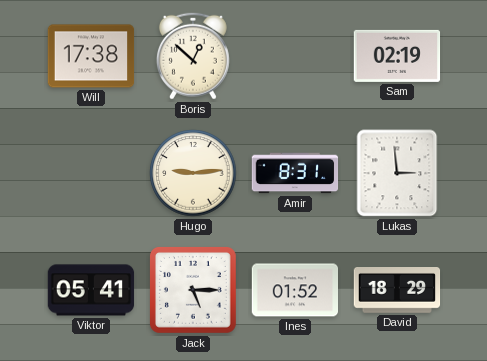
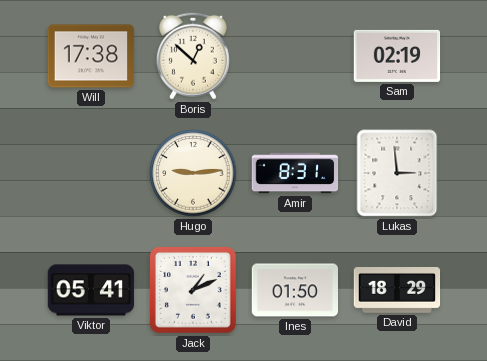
Jack: 5:15 -> 1:11
Ines: 01:52 -> 01:50
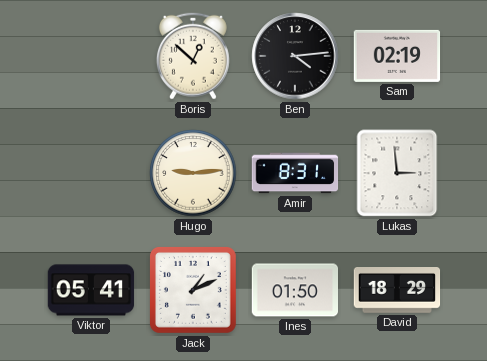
Will: 17:38 -> none
Ben: none -> 4:14
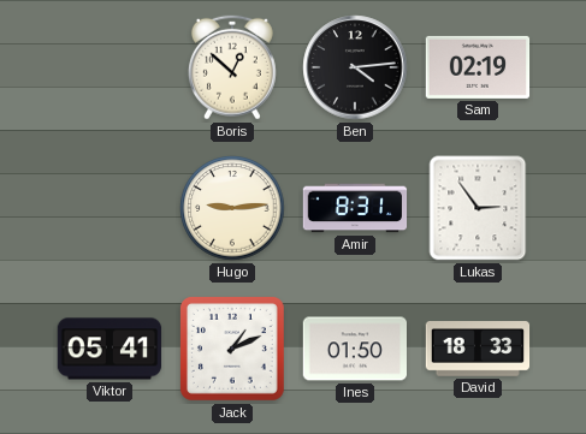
Lukas: 2:59 -> 2:54
David: 18:29 -> 18:33
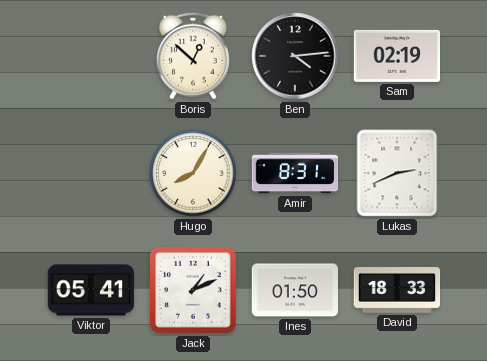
Hugo: 9:14 -> 8:05
Lukas: 2:54 -> 2:41
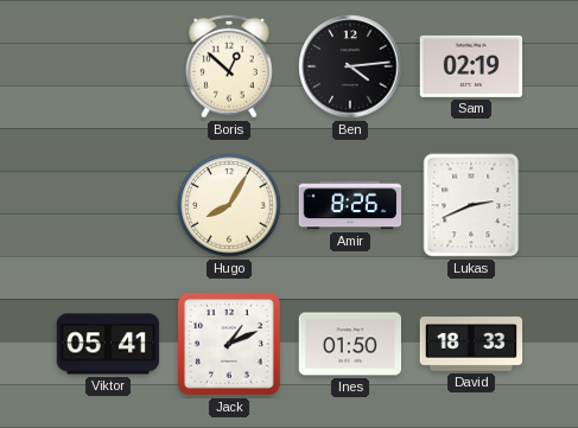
Amir: 8:31 -> 8:26
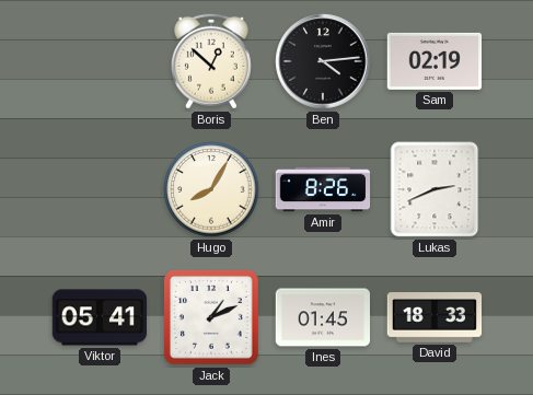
Ines: 01:50 -> 01:45
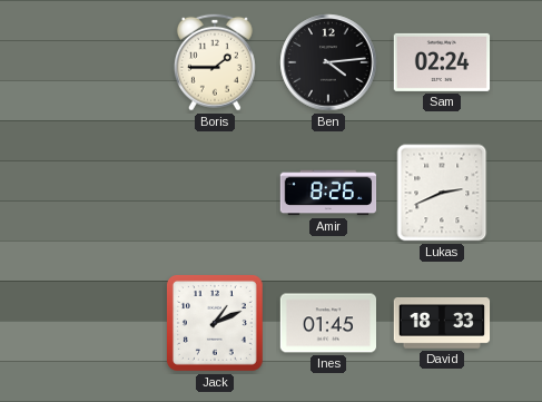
Boris: 12:52 -> 1:45
Sam: 02:19 -> 02:24
Hugo: 8:05 -> none
Viktor: 05:41 -> none
